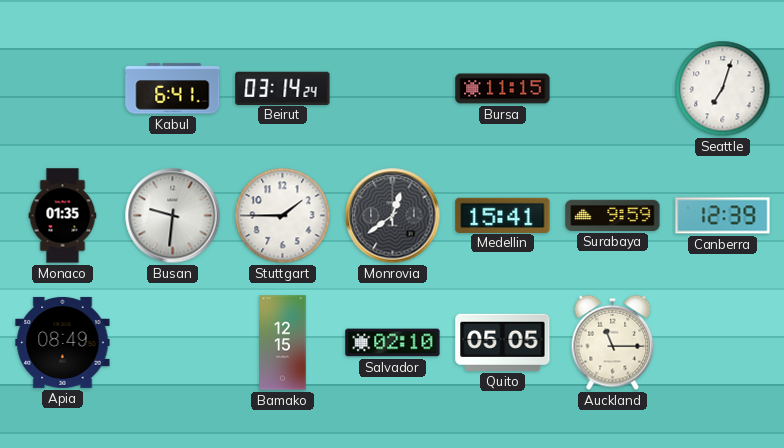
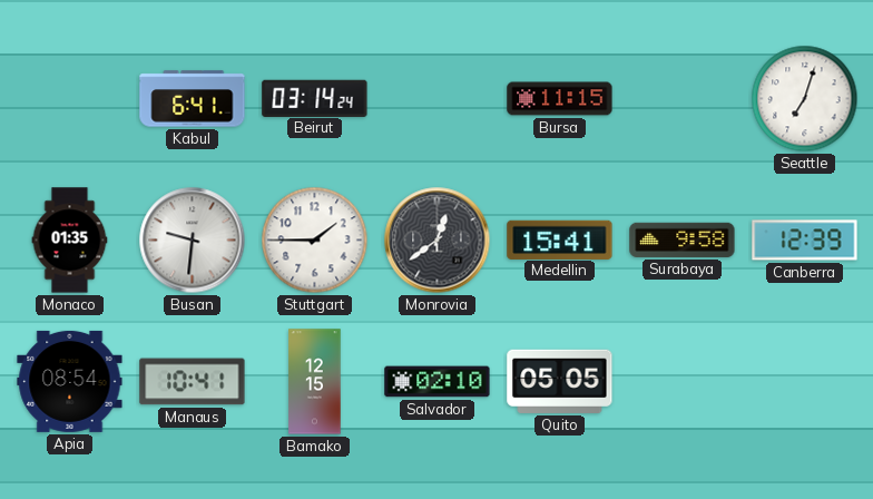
Surabaya: 9:59 -> 9:58
Apia: 08:49 -> 08:54
Manaus: none -> 10:41
Auckland: 11:15 -> none
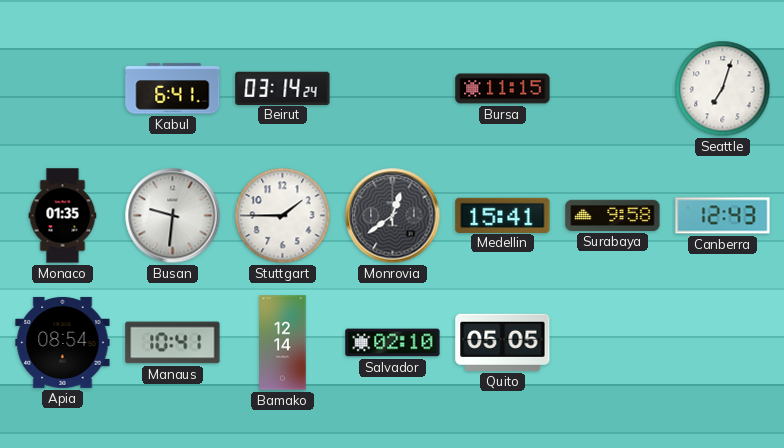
Canberra: 12:39 -> 12:43
Bamako: 12:15 -> 12:14
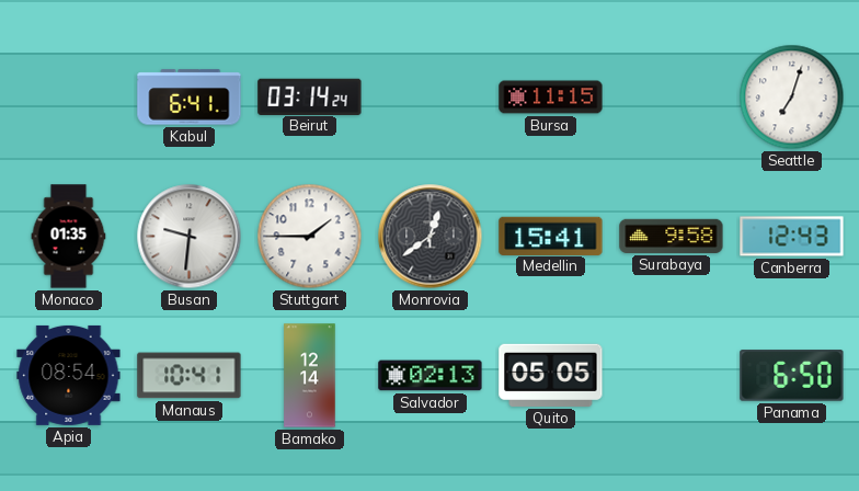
Salvador: 02:10 -> 02:13
Panama: none -> 6:50
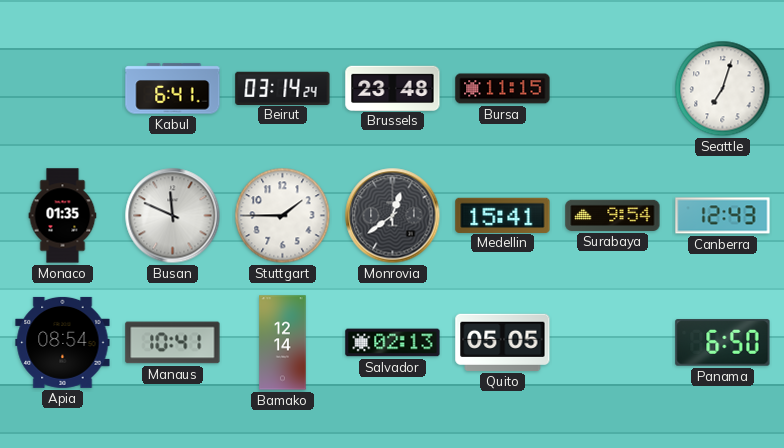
Brussels: none -> 23:48
Busan: 9:31 -> 11:49
Surabaya: 9:58 -> 9:54
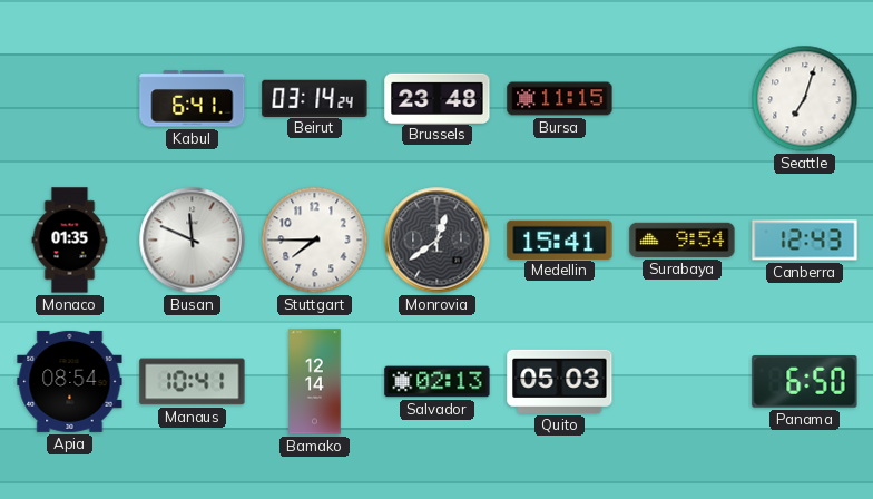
Stuttgart: 1:45 -> 7:45
Quito: 05:05 -> 05:03
